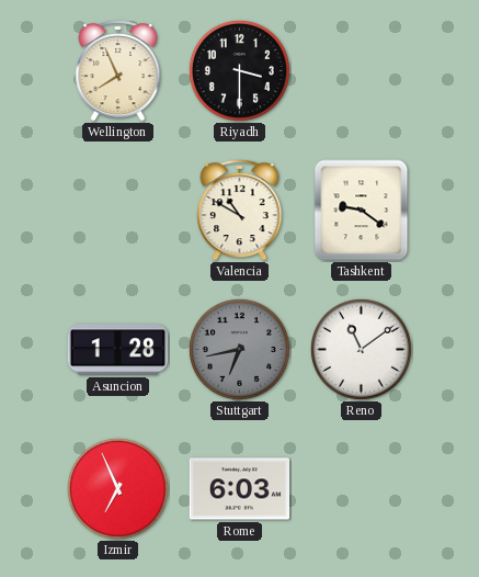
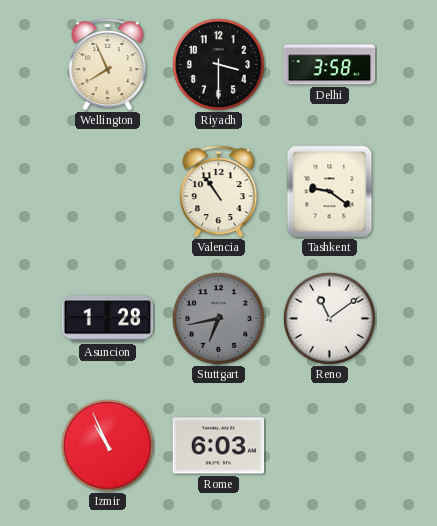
Delhi: none -> 3:58
Valencia: 10:50 -> 10:54
Izmir: 6:56 -> 10:56
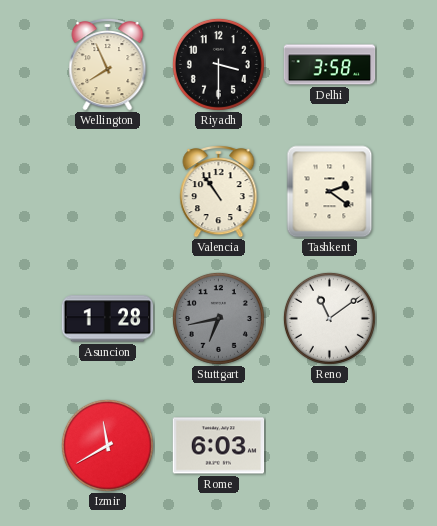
Tashkent: 9:21 -> 2:21
Izmir: 10:56 -> 11:40
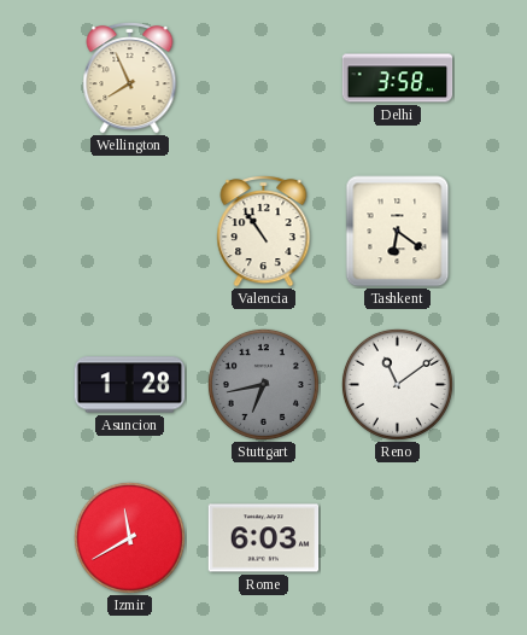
Riyadh: 3:30 -> none
Tashkent: 2:21 -> 6:21
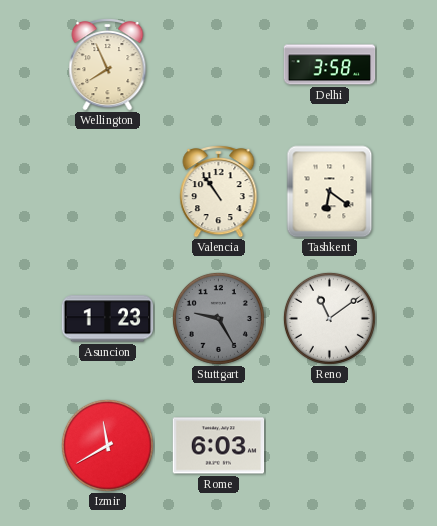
Asuncion: 1:28 -> 1:23
Stuttgart: 6:43 -> 9:25
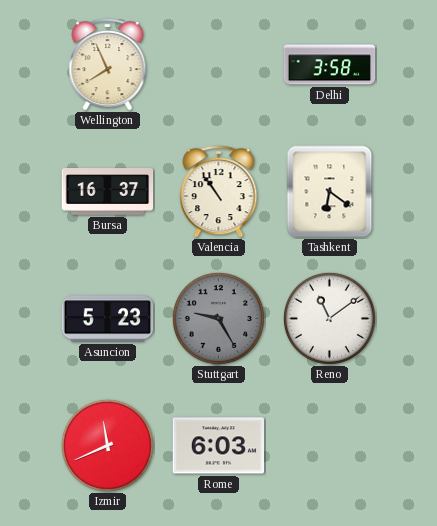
Bursa: none -> 16:37
Asuncion: 1:23 -> 5:23
Izmir: 11:40 -> 11:41
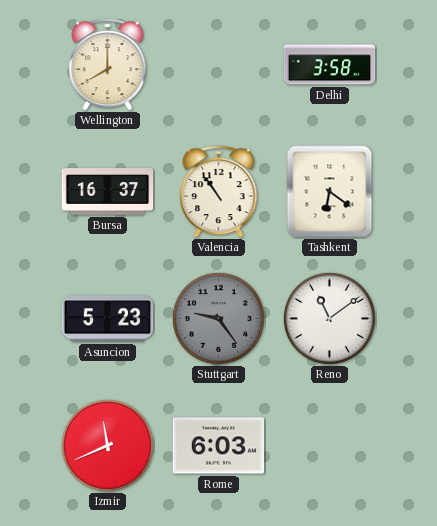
Wellington: 7:56 -> 8:00
Stuttgart: 9:25 -> 9:24
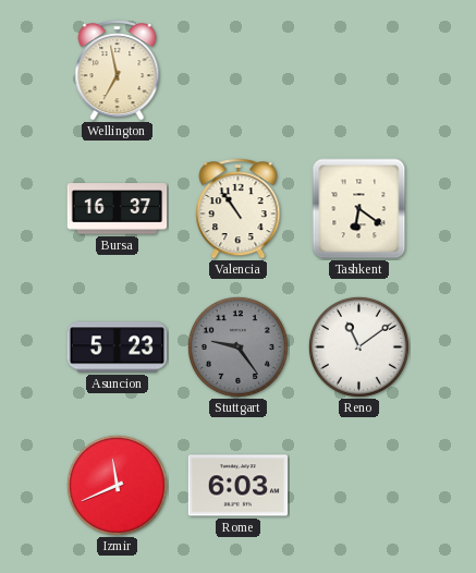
Wellington: 8:00 -> 6:58
Delhi: 3:58 -> none
